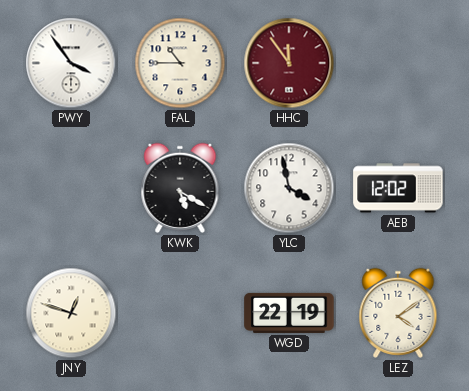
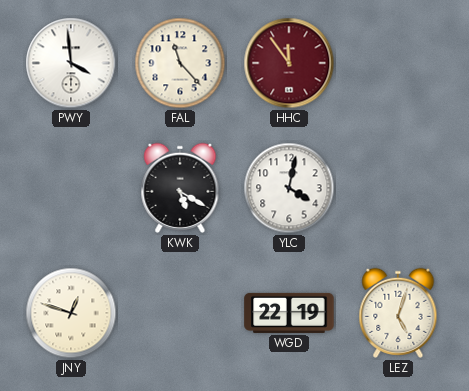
PWY: 3:54 -> 3:59
FAL: 10:45 -> 11:23
YLC: 3:58 -> 4:02
AEB: 12:02 -> none
LEZ: 4:09 -> 5:03
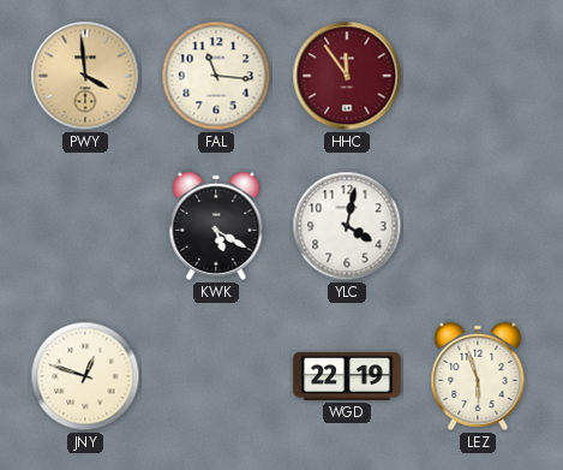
PWY dial: white -> champagne
FAL: 11:23 -> 11:16
LEZ: 5:03 -> 5:57
